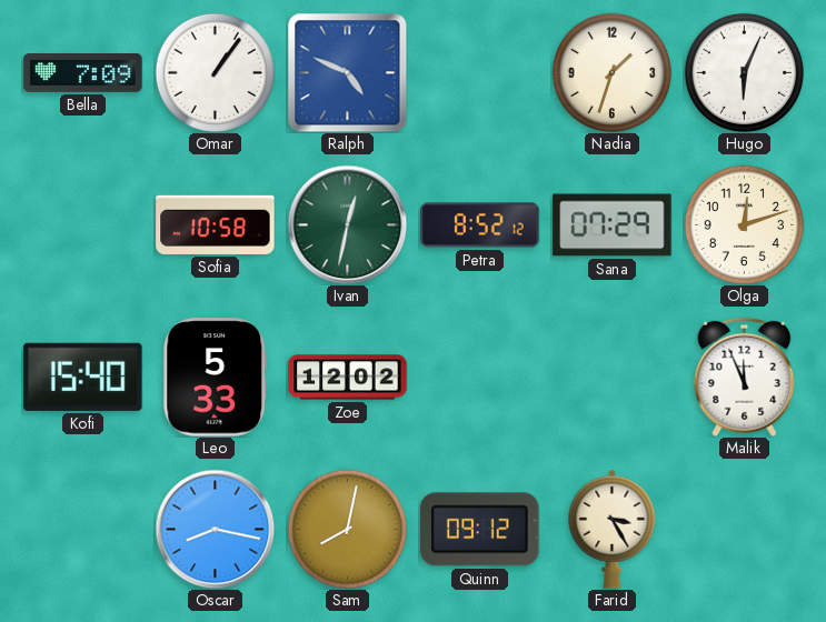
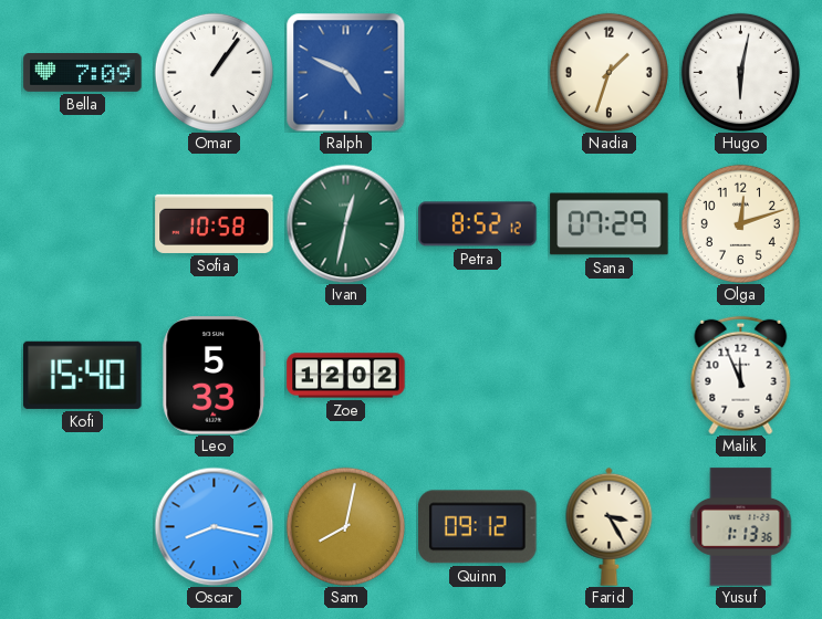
Hugo: 6:04 -> 6:02
Yusuf: none -> 1:13
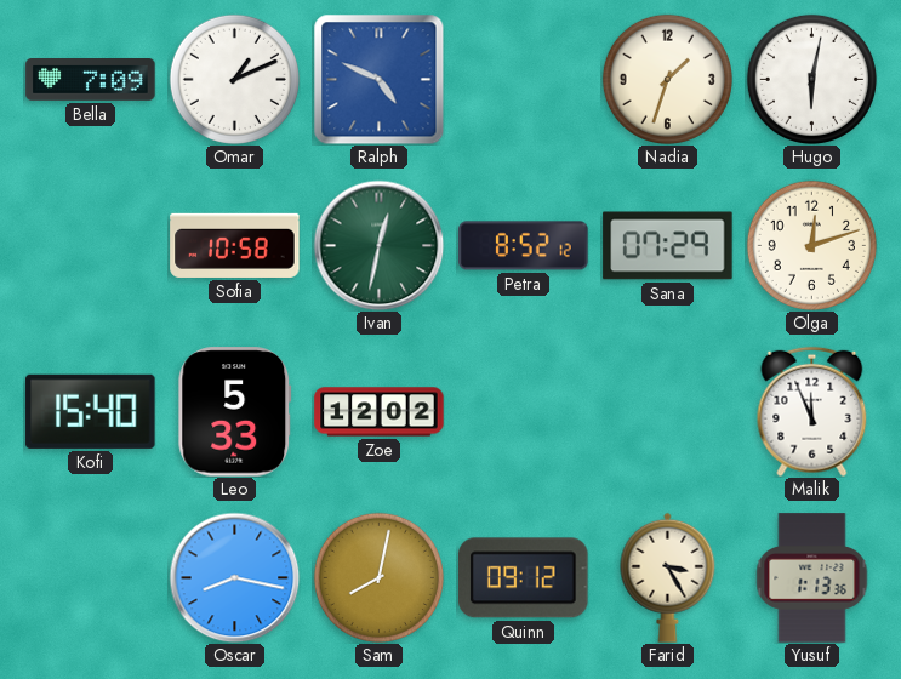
Omar: 1:06 -> 1:11
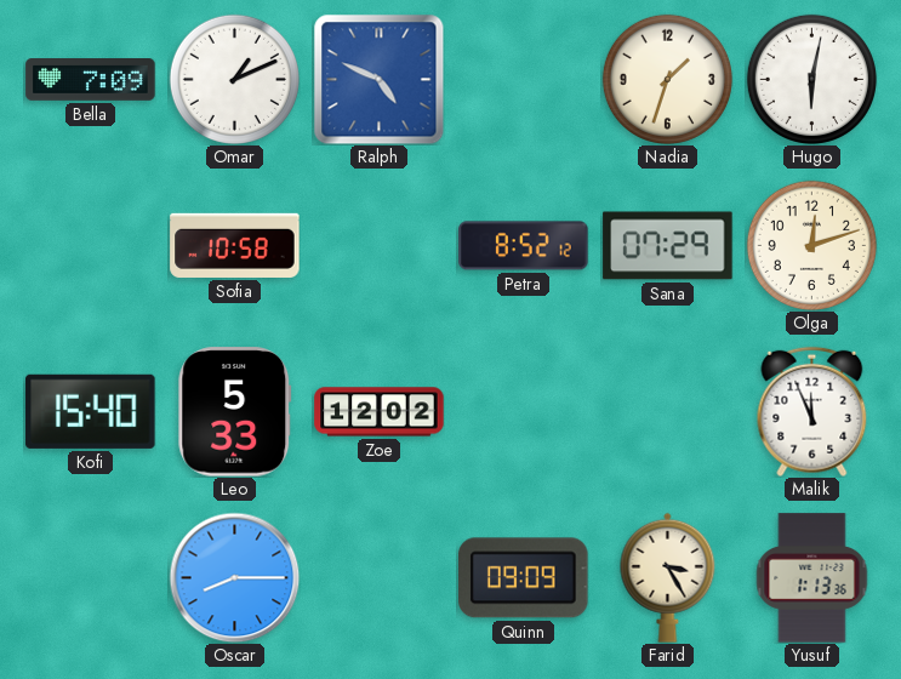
Ivan: 12:32 -> none
Oscar: 8:17 -> 8:15
Sam: 8:02 -> none
Quinn: 09:12 -> 09:09
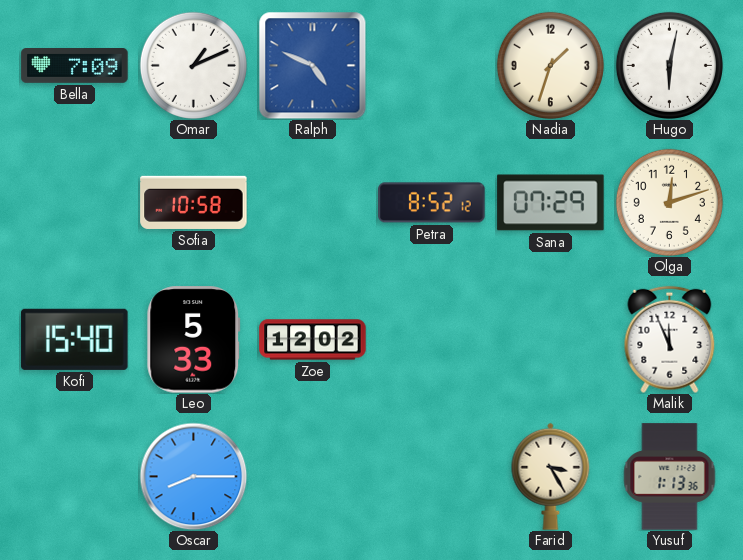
Quinn: 09:09 -> none
